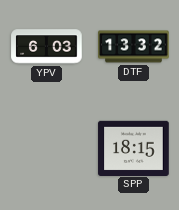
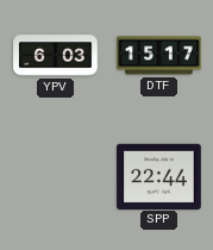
DTF: 13:32 -> 15:17
SPP: 18:15 -> 22:44
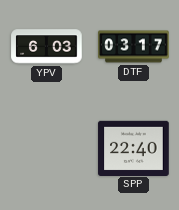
DTF: 15:17 -> 03:17
SPP: 22:44 -> 22:40
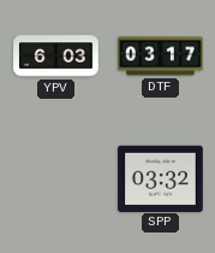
SPP: 22:40 -> 03:32
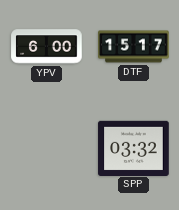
YPV: 6:03 -> 6:00
DTF: 03:17 -> 15:17
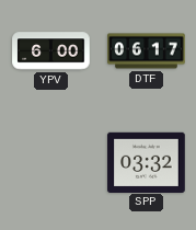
DTF: 15:17 -> 06:17
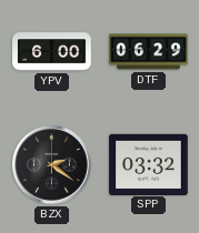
DTF: 06:17 -> 06:29
BZX: none -> 2:21
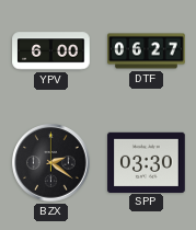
DTF: 06:29 -> 06:27
SPP: 03:32 -> 03:30
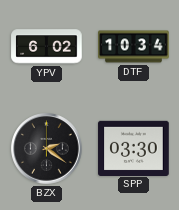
YPV: 6:00 -> 6:02
DTF: 06:27 -> 10:34
